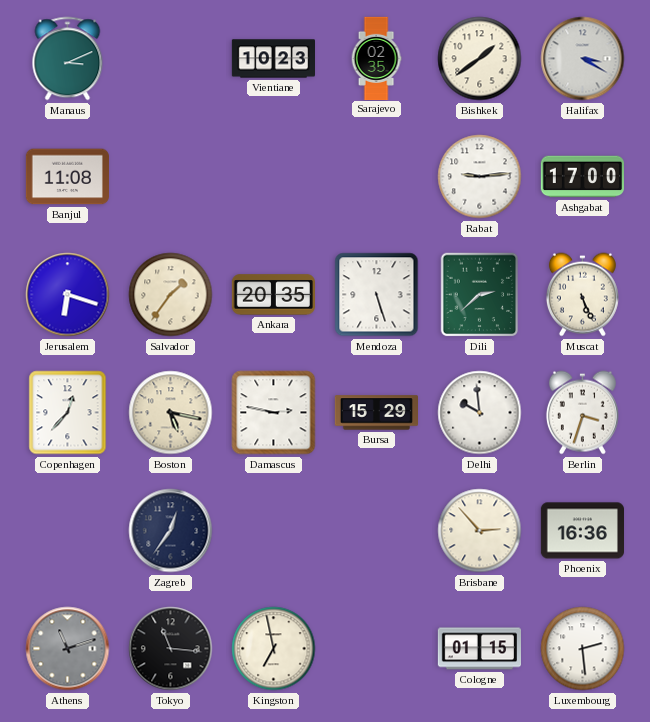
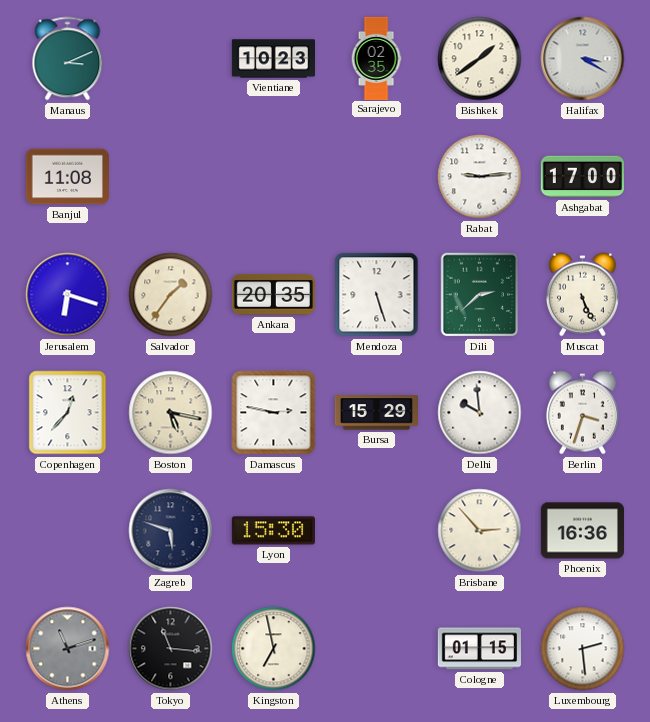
Zagreb: 12:36 -> 5:48
Lyon: none -> 15:30
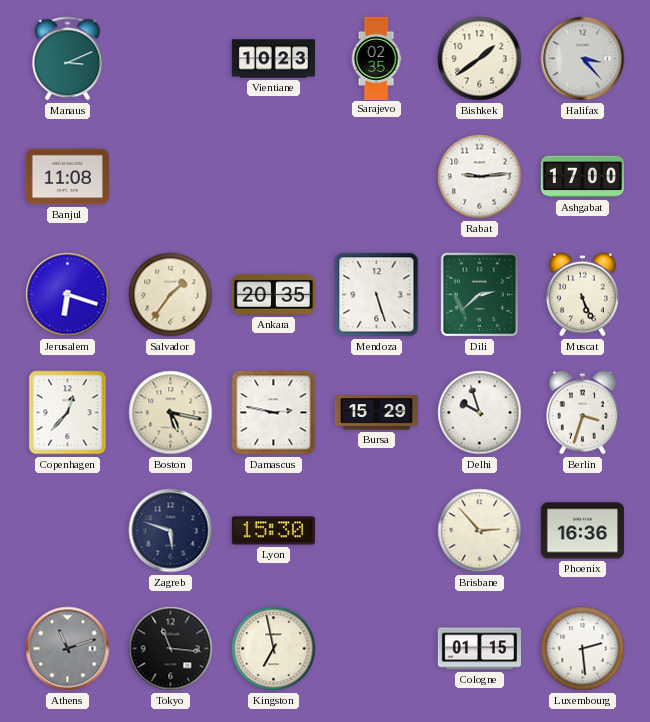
Halifax: 3:20 -> 3:23
Delhi: 9:59 -> 9:57
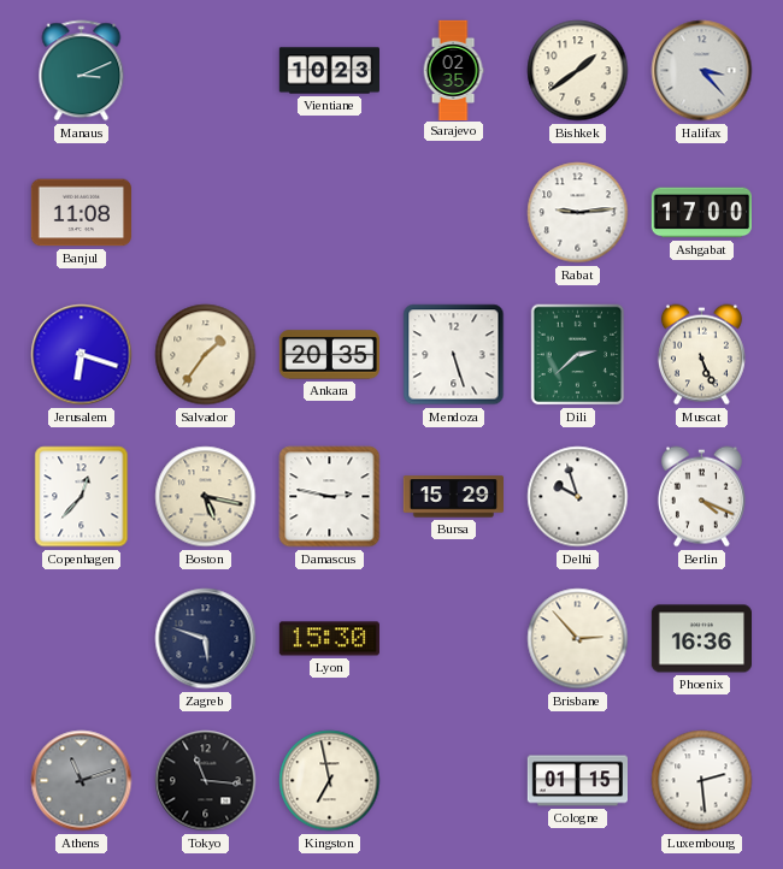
Berlin: 3:33 -> 4:19
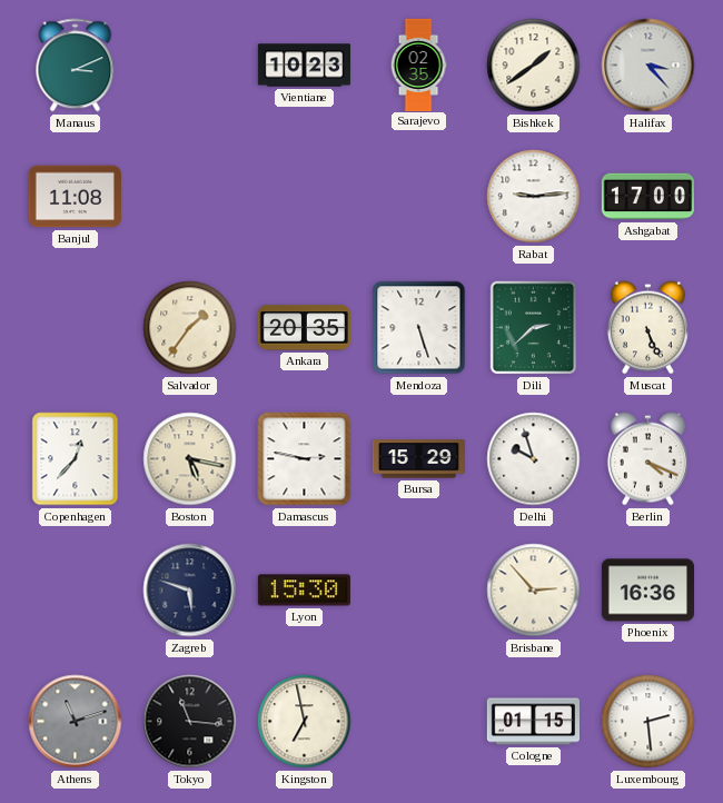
Jerusalem: 6:18 -> none
